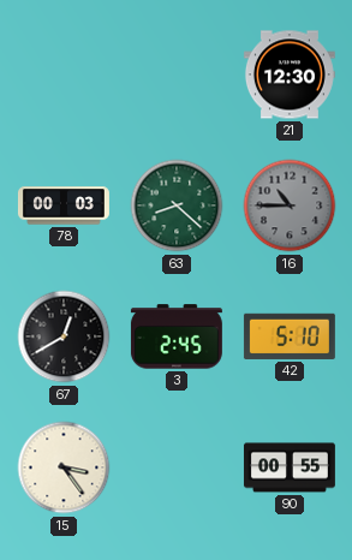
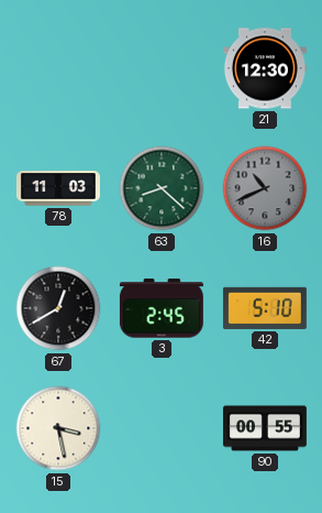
78: 00:03 -> 11:03
16: 10:45 -> 10:41
15: 3:24 -> 3:28
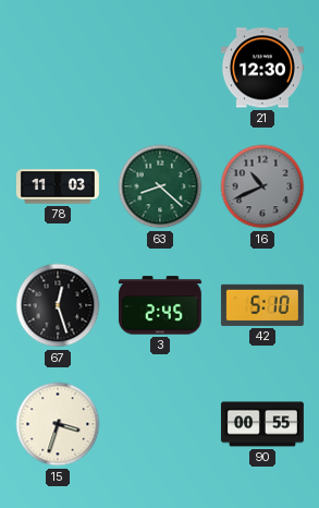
67: 12:40 -> 12:27
15: 3:28 -> 3:33
